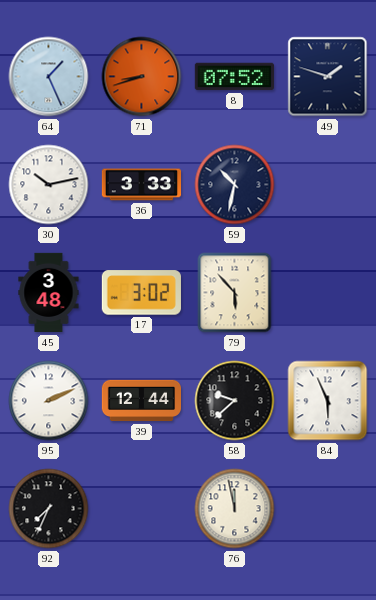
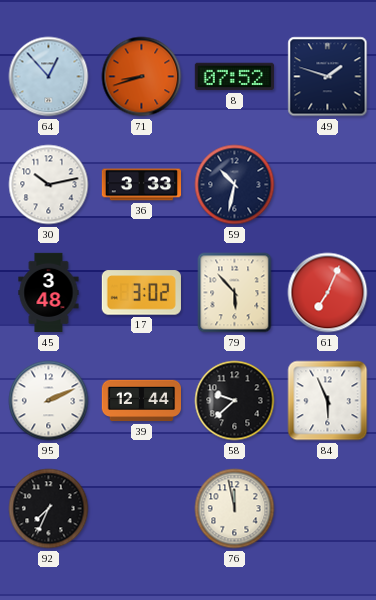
64: 1:26 -> 12:53
61: none -> 7:04
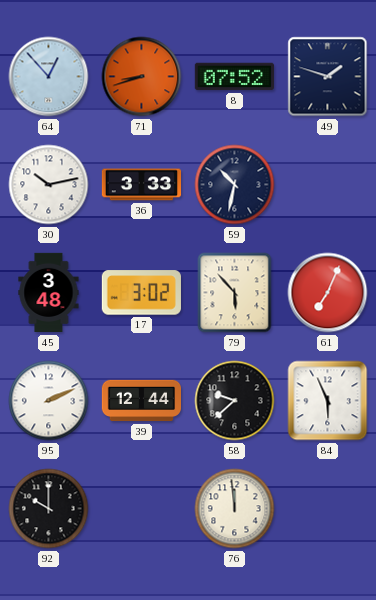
92: 7:34 -> 10:00
76: 11:58 -> 11:59
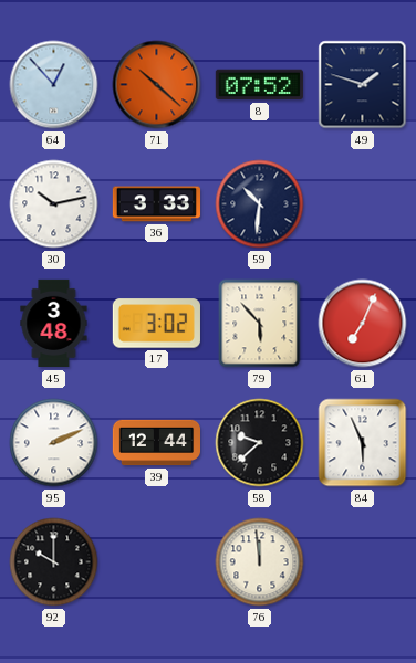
71: 8:42 -> 10:22
59: 10:32 -> 10:31
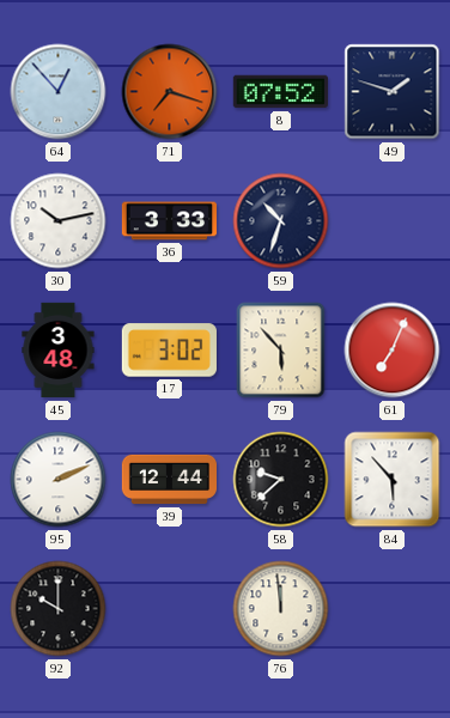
71: 10:22 -> 7:18
59: 10:31 -> 10:33
84: 5:56 -> 5:53
